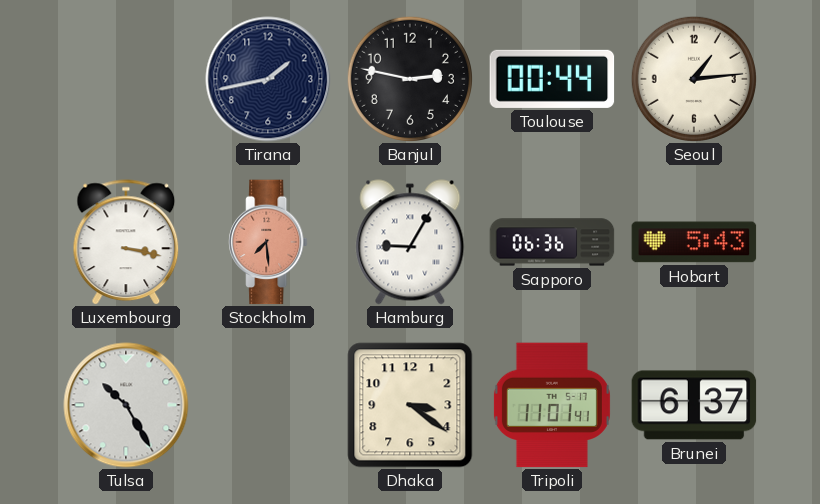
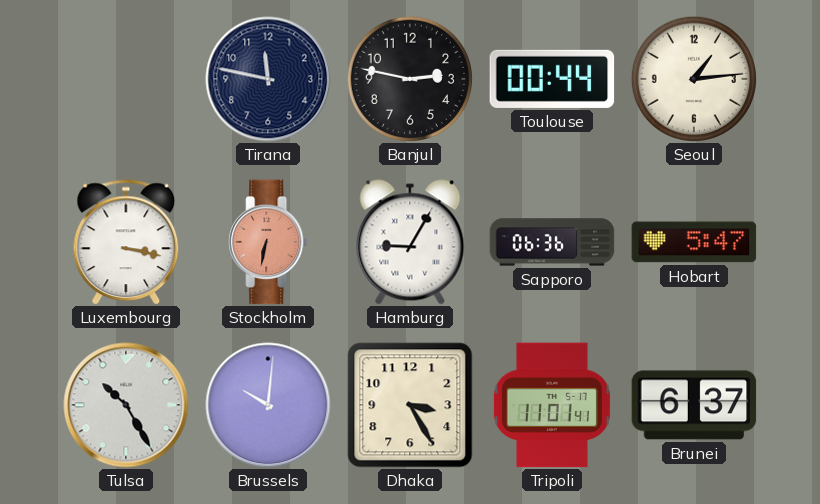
Tirana: 1:43 -> 11:47
Stockholm: 7:29 -> 6:32
Hobart: 5:43 -> 5:47
Brussels: none -> 10:01
Dhaka: 3:21 -> 3:25
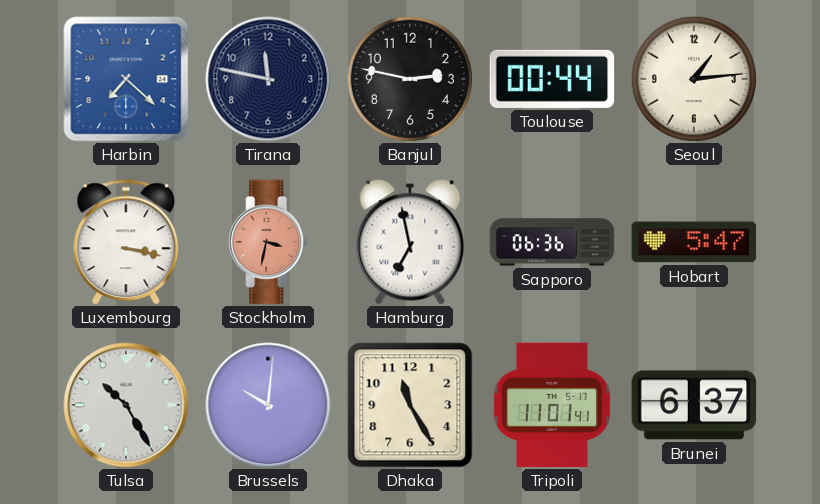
Harbin: none -> 7:22
Stockholm: 6:32 -> 3:32
Hamburg: 9:05 -> 6:58
Dhaka: 3:25 -> 11:25
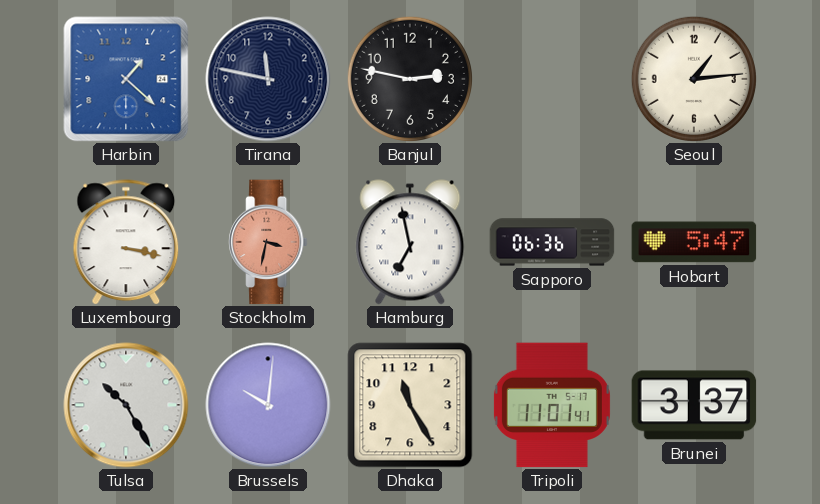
Harbin: 7:22 -> 1:22
Toulouse: 00:44 -> none
Brunei: 6:37 -> 3:37
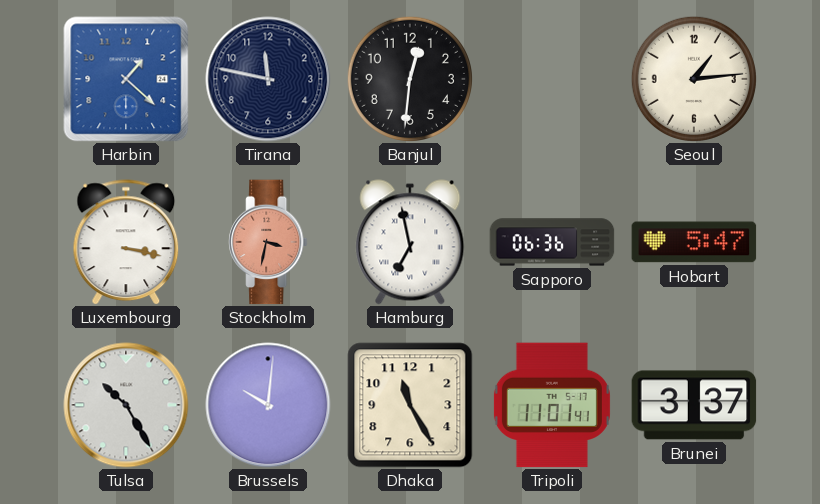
Banjul: 2:47 -> 12:31
